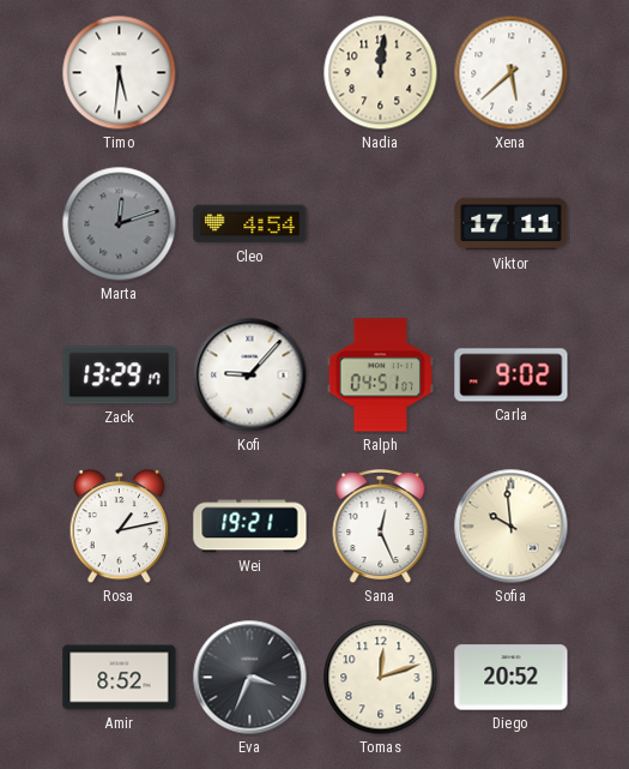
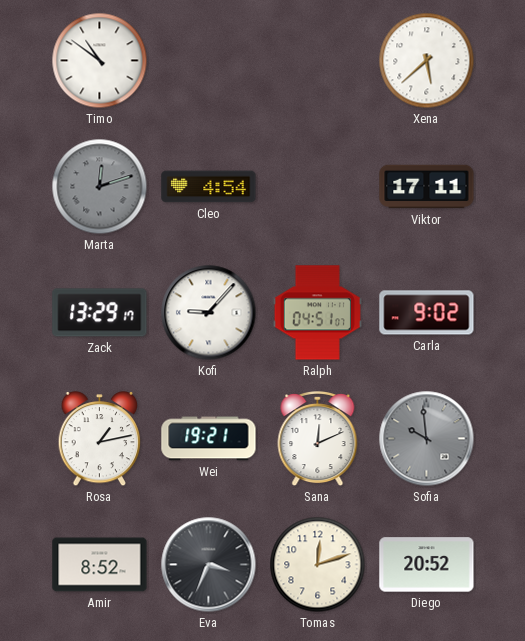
Timo: 5:31 -> 10:51
Nadia: 12:01 -> none
Sana: 12:26 -> 12:11
Sofia dial: cream -> grey
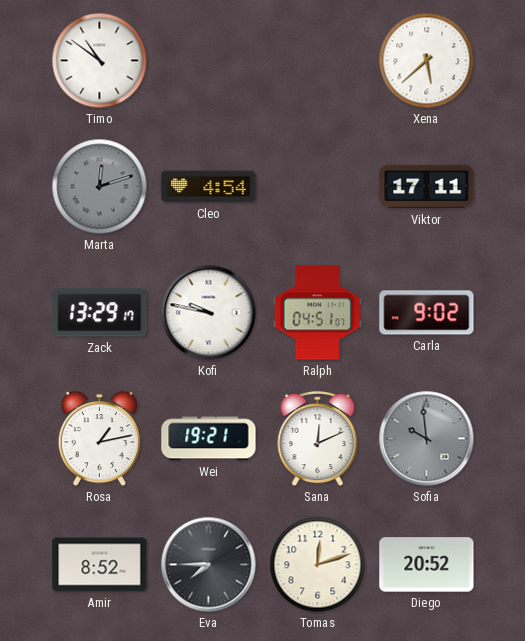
Kofi: 9:07 -> 9:47
Eva: 3:34 -> 7:45
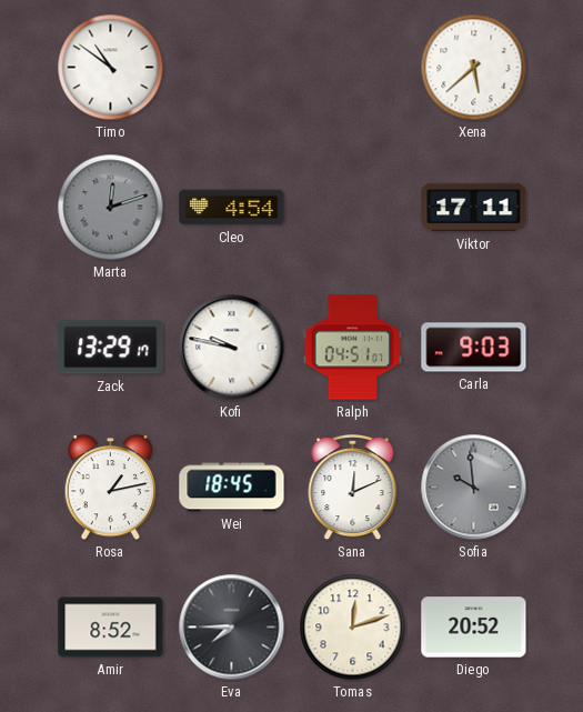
Carla: 9:02 -> 9:03
Wei: 19:21 -> 18:45
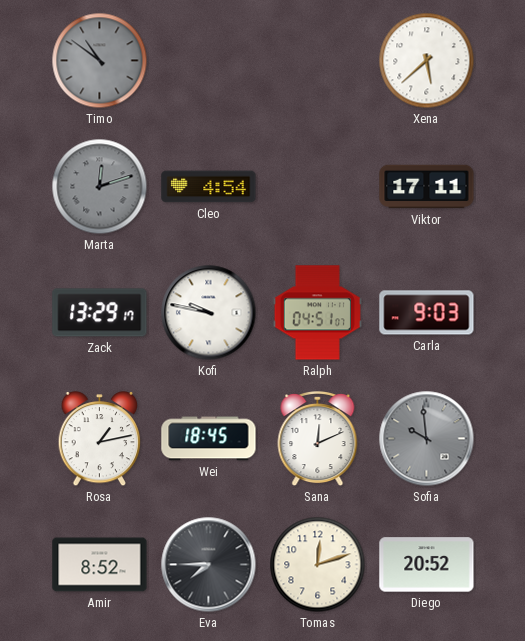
Timo dial: white -> grey
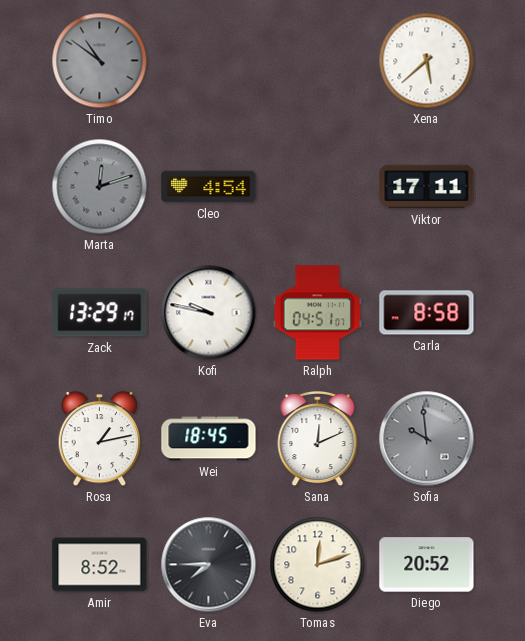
Carla: 9:03 -> 8:58
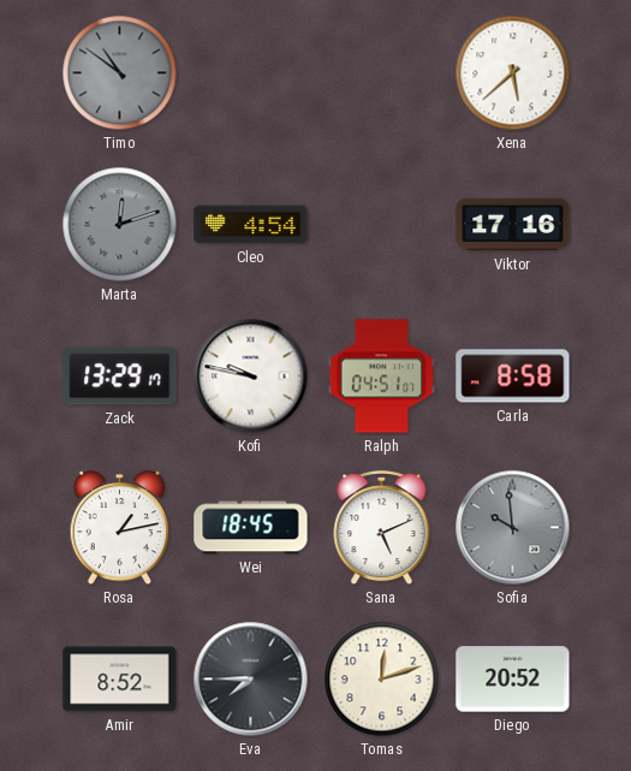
Viktor: 17:11 -> 17:16
Sana: 12:11 -> 5:11
